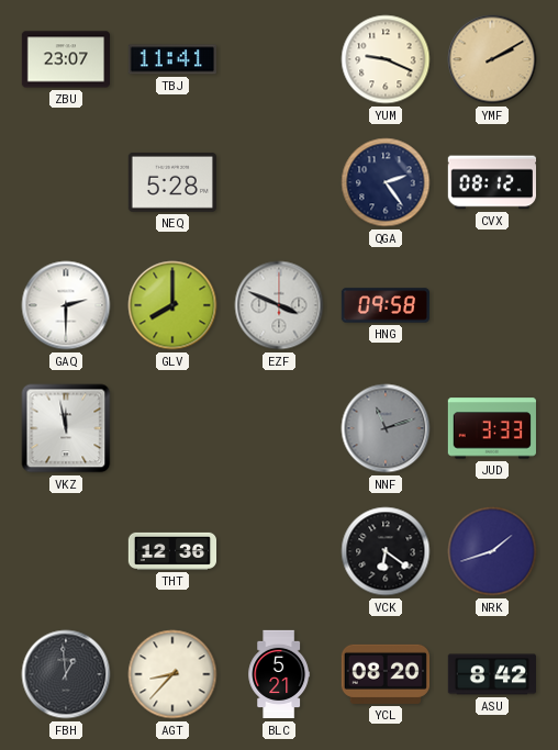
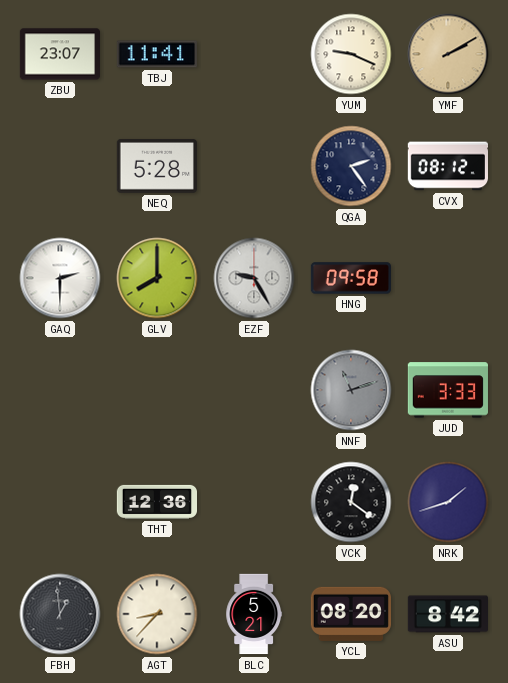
EZF: 3:49 -> 9:25
VKZ: 11:58 -> none
VCK: 6:21 -> 12:21
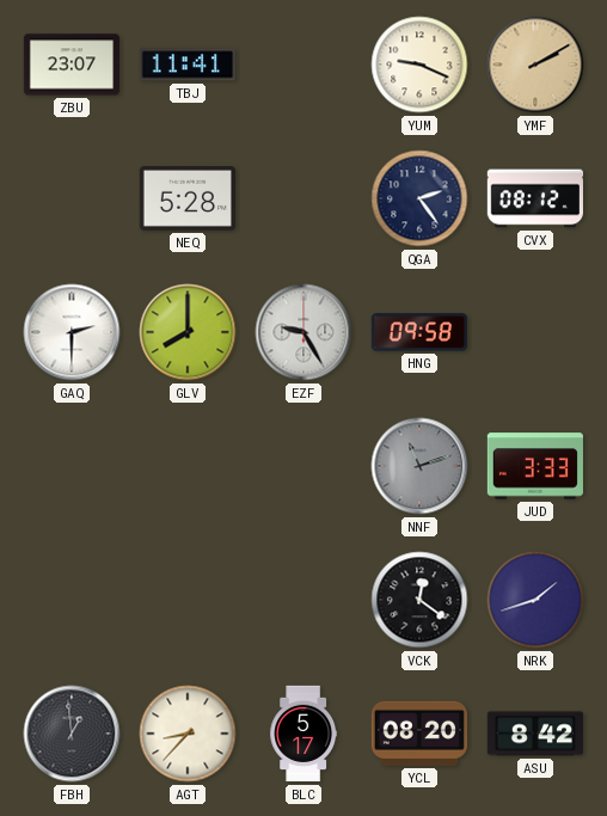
THT: 12:36 -> none
BLC: 5:21 -> 5:17
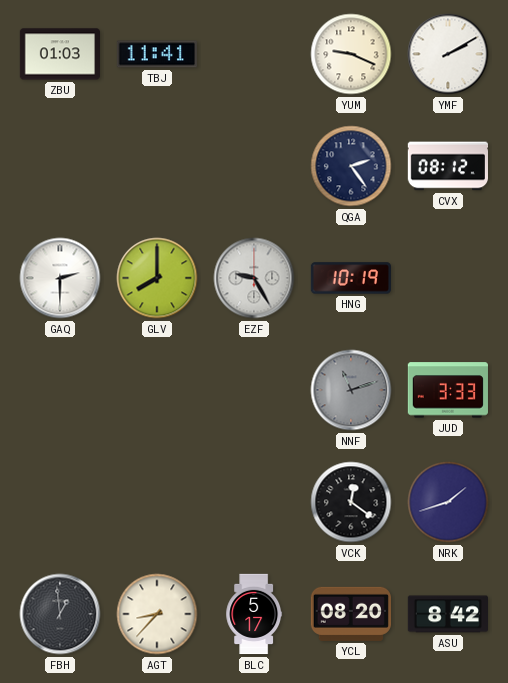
ZBU: 23:07 -> 01:03
YMF dial: champagne -> white
NEQ: 5:28 -> none
HNG: 09:58 -> 10:19
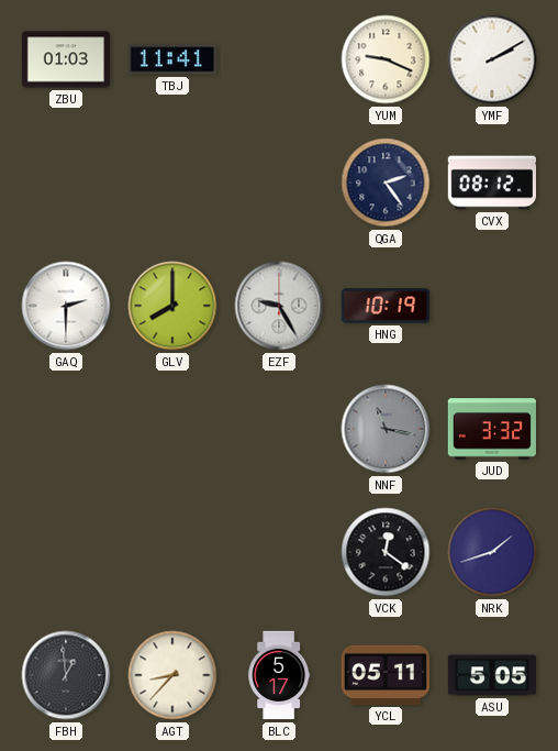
NNF: 11:12 -> 11:17
JUD: 3:33 -> 3:32
YCL: 08:20 -> 05:11
ASU: 8:42 -> 5:05
